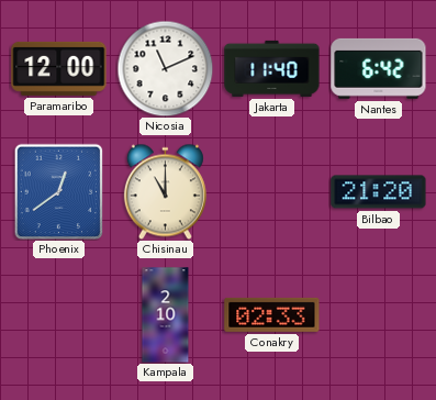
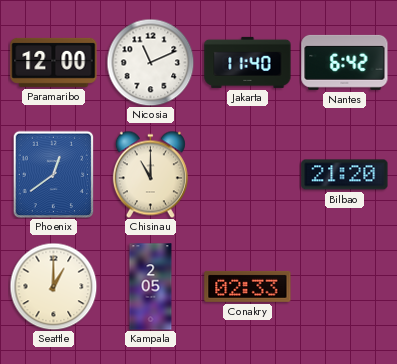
Seattle: none -> 1:00
Kampala: 2:10 -> 2:05
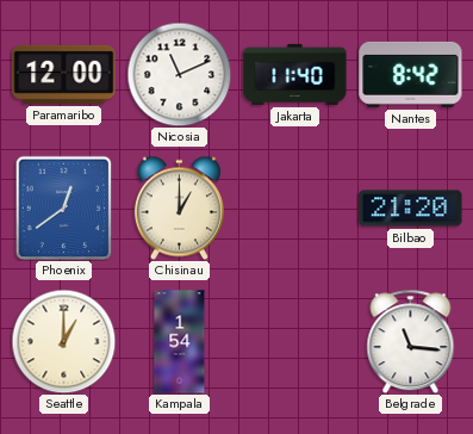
Nantes: 6:42 -> 8:42
Chisinau: 11:00 -> 1:00
Kampala: 2:05 -> 1:54
Conakry: 02:33 -> none
Belgrade: none -> 11:16
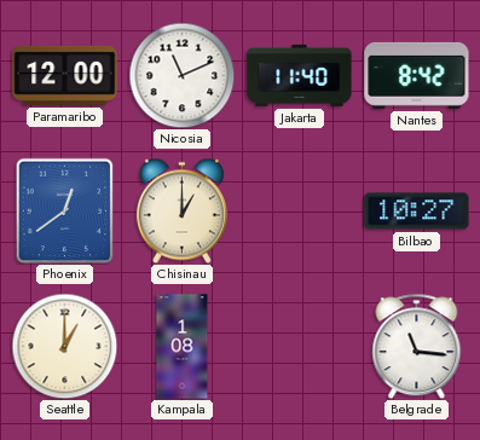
Bilbao: 21:20 -> 10:27
Kampala: 1:54 -> 1:08
